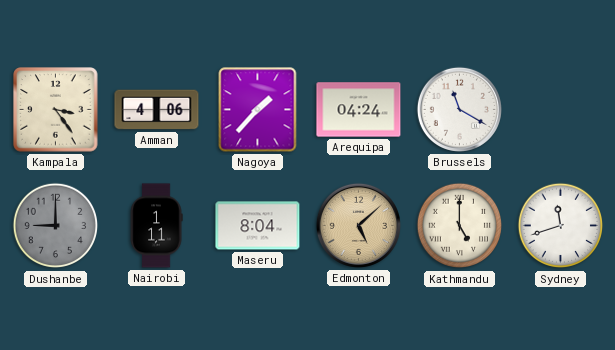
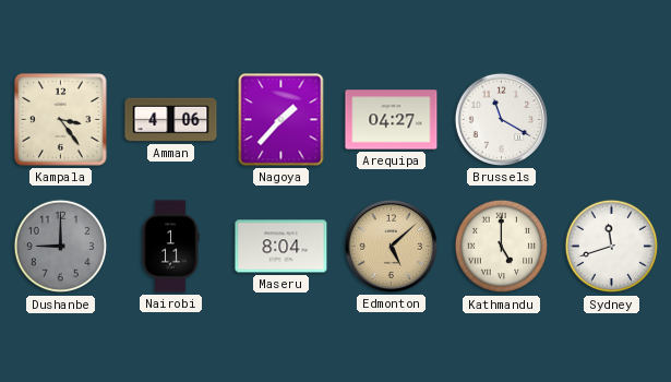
Arequipa: 04:24 -> 04:27
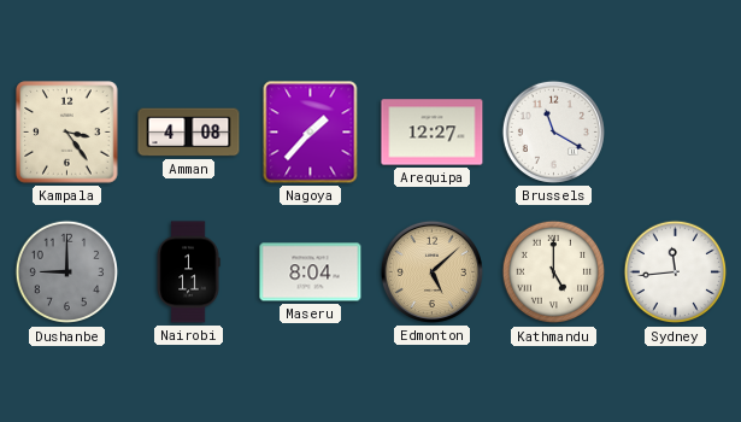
Amman: 4:06 -> 4:08
Arequipa: 04:27 -> 12:27
Sydney: 11:42 -> 11:44
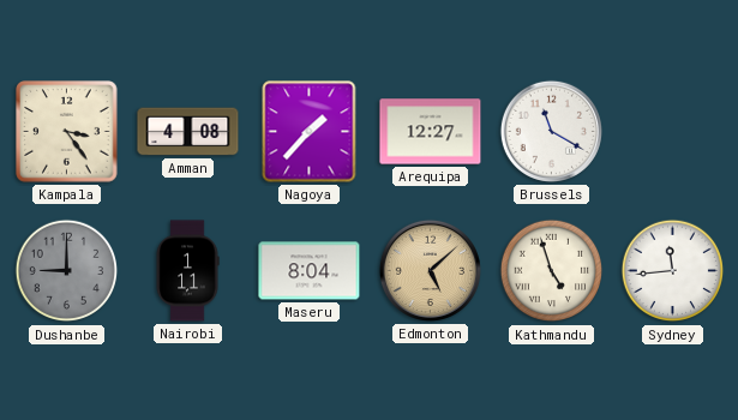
Kathmandu: 5:00 -> 4:57
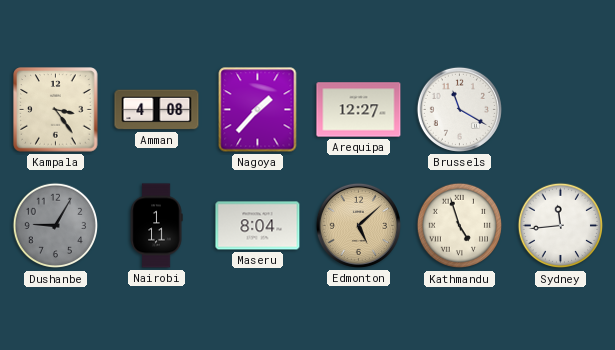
Dushanbe: 9:00 -> 9:05
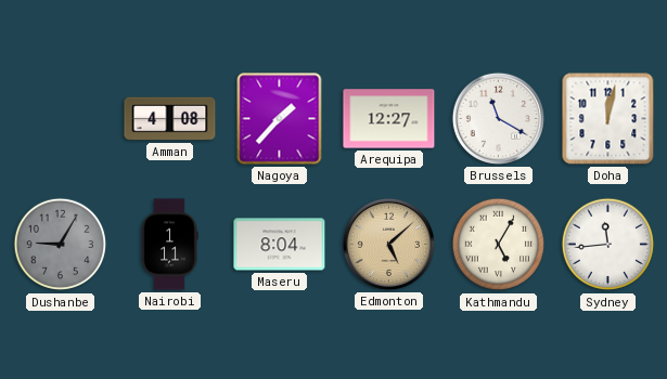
Kampala: 3:24 -> none
Doha: none -> 12:02
Kathmandu: 4:57 -> 5:05
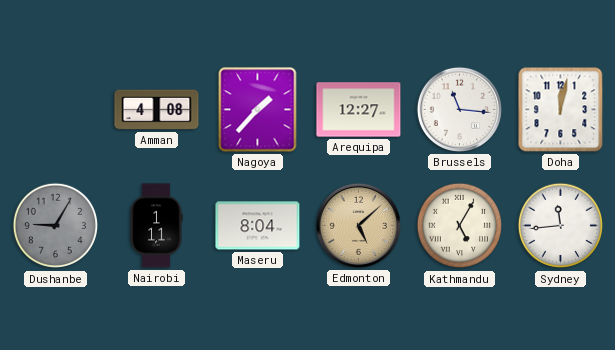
Brussels: 11:20 -> 11:16
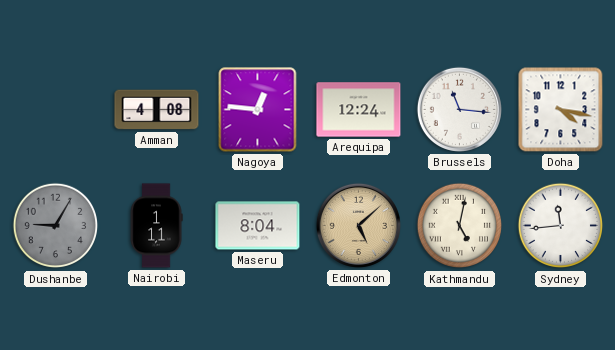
Nagoya: 1:37 -> 12:46
Arequipa: 12:27 -> 12:24
Doha: 12:02 -> 4:17
Kathmandu: 5:05 -> 5:02
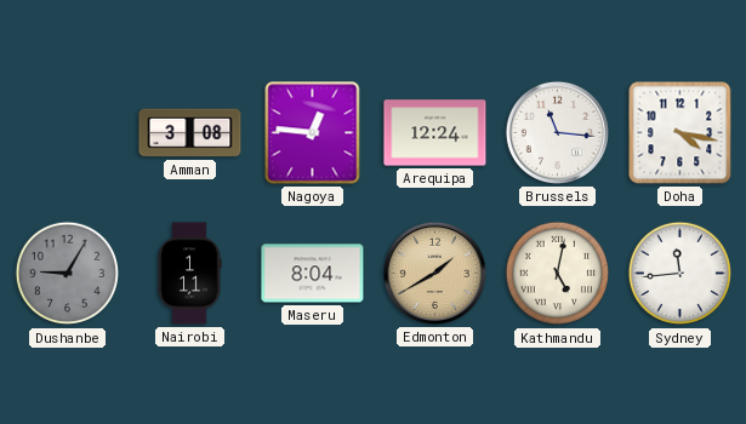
Amman: 4:08 -> 3:08
Edmonton: 5:08 -> 1:40
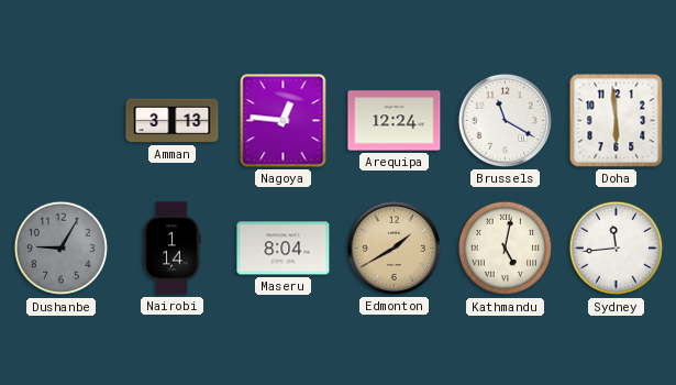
Amman: 3:08 -> 3:13
Brussels: 11:16 -> 11:20
Doha: 4:17 -> 5:59
Nairobi: 1:11 -> 1:14
